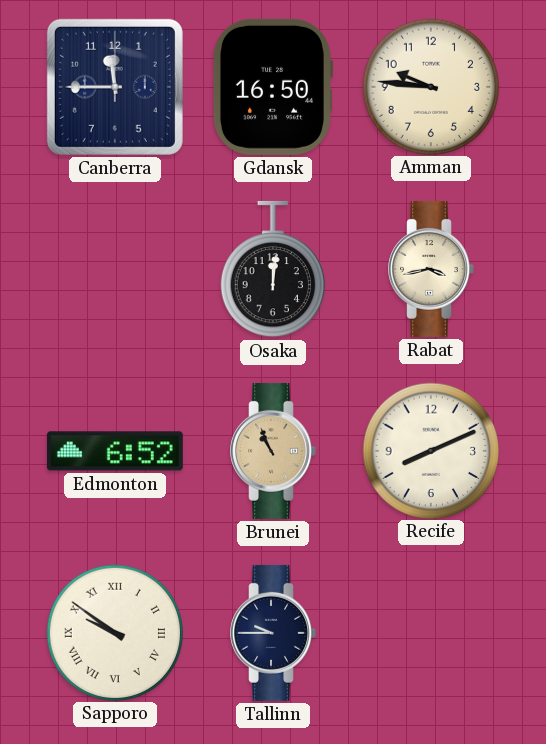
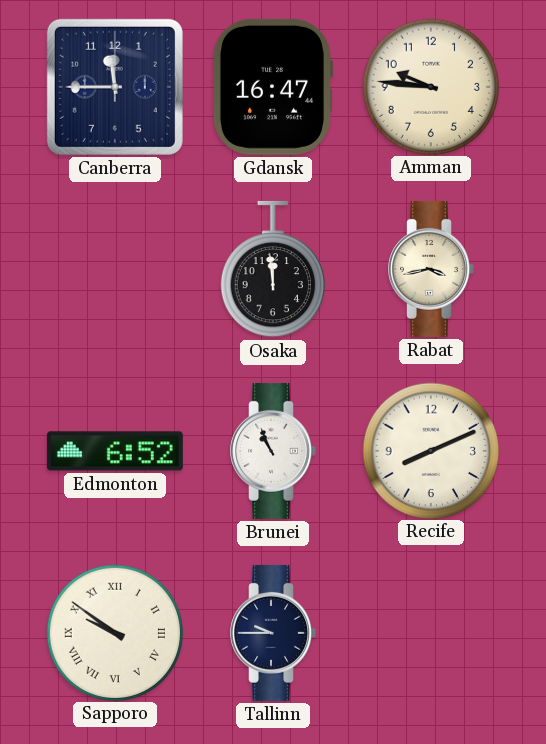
Gdansk: 16:50 -> 16:47
Osaka: 12:01 -> 11:59
Brunei dial: champagne -> white
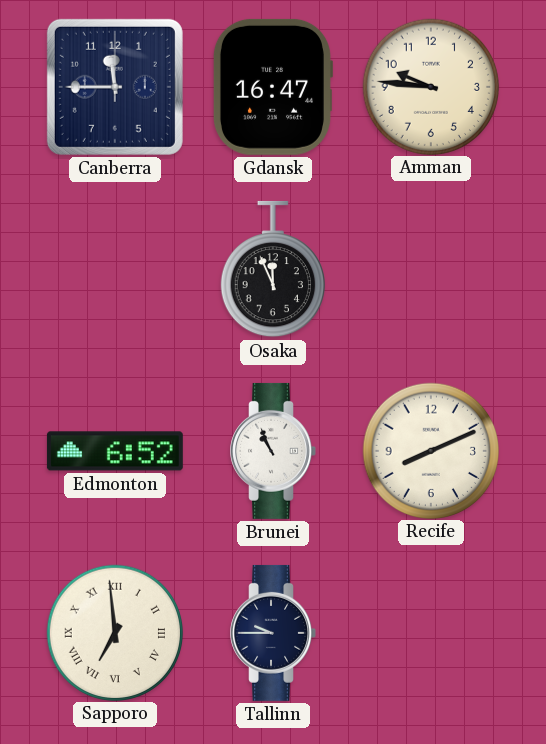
Osaka: 11:59 -> 11:56
Rabat: 3:43 -> none
Sapporo: 9:51 -> 6:59
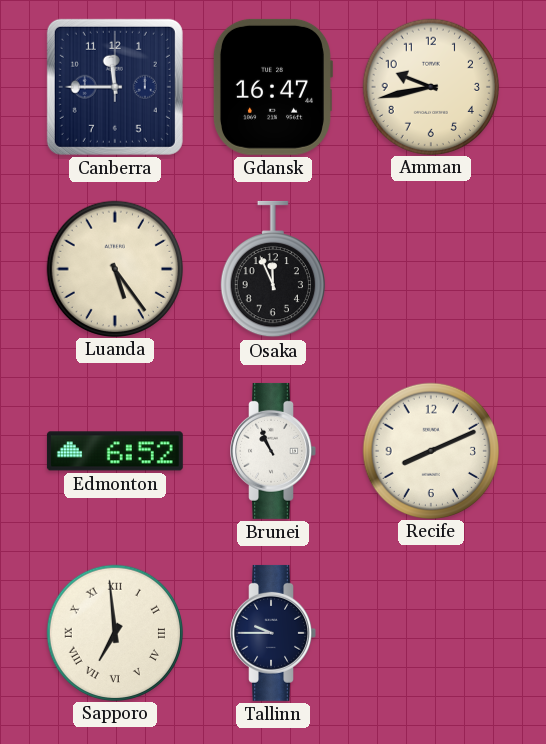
Amman: 9:46 -> 9:43
Luanda: none -> 5:24
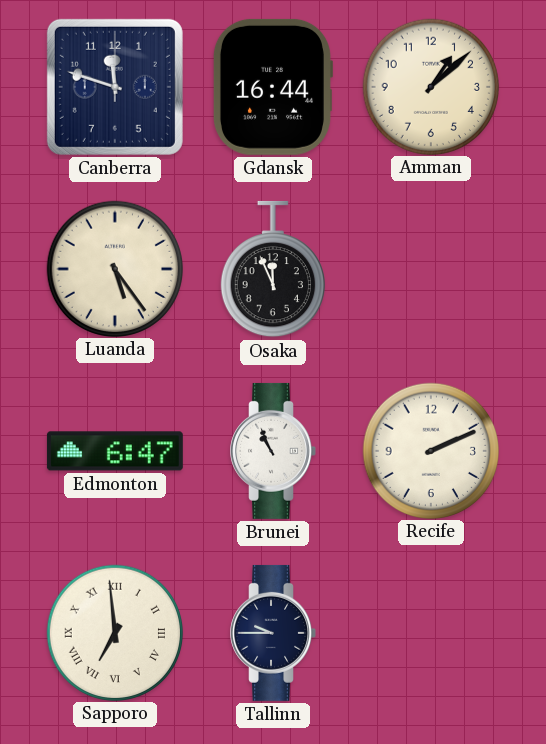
Canberra: 11:45 -> 11:48
Gdansk: 16:47 -> 16:44
Amman: 9:43 -> 1:08
Edmonton: 6:52 -> 6:47
Recife: 8:11 -> 2:11
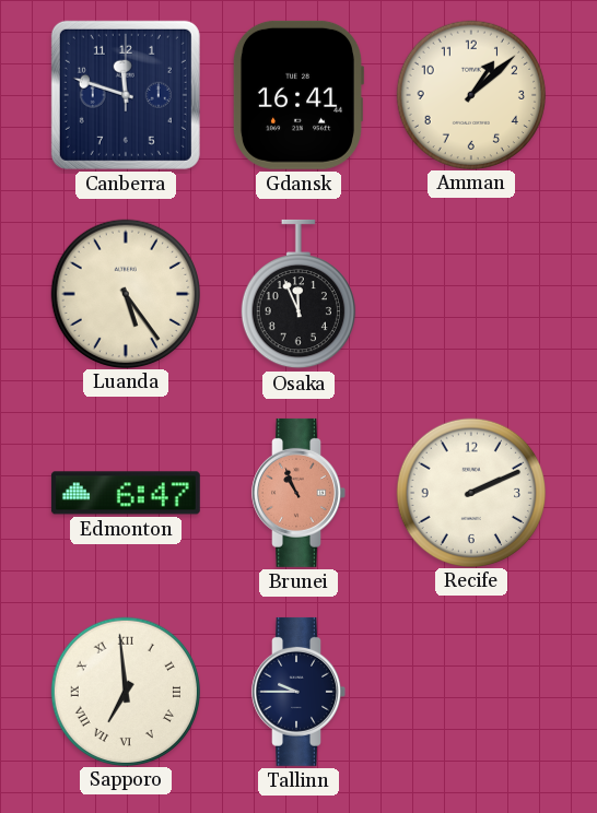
Gdansk: 16:44 -> 16:41
Brunei dial: white -> salmon
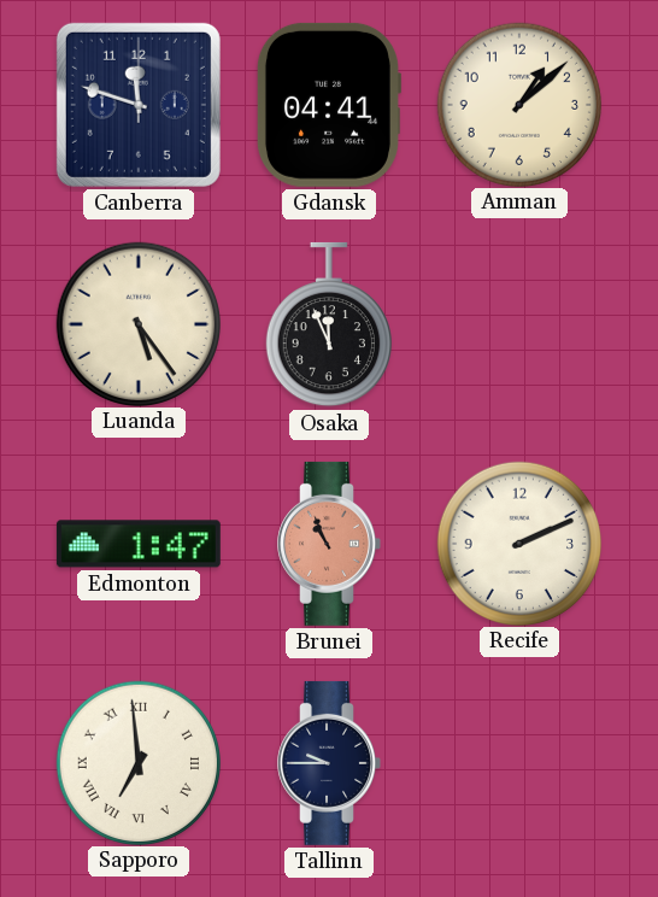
Gdansk: 16:41 -> 04:41
Edmonton: 6:47 -> 1:47
